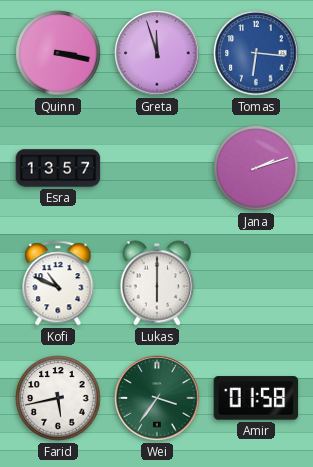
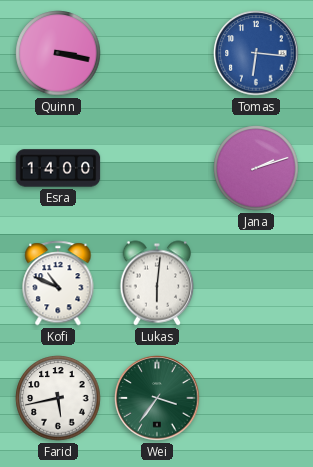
Greta: 11:57 -> none
Esra: 13:57 -> 14:00
Lukas: 6:00 -> 6:01
Amir: 01:58 -> none
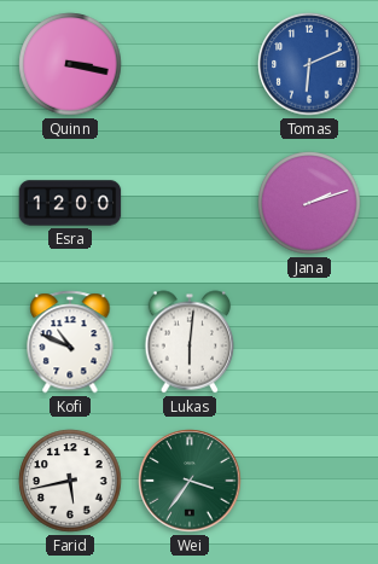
Tomas: 6:16 -> 6:11
Esra: 14:00 -> 12:00
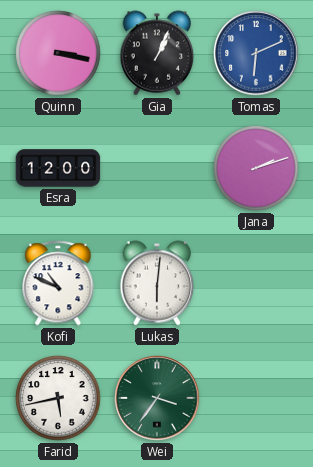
Gia: none -> 1:04
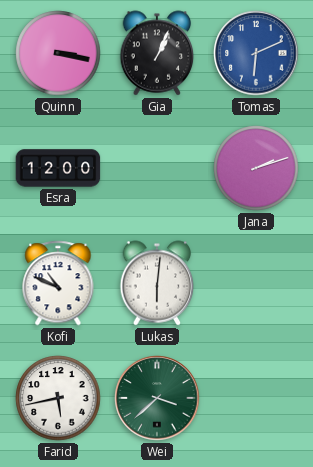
Wei: 3:36 -> 3:38
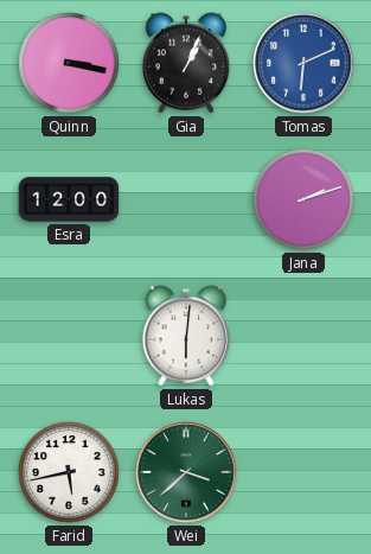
Kofi: 10:49 -> none
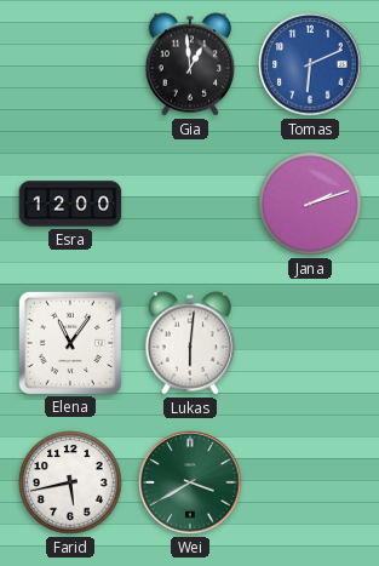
Quinn: 3:17 -> none
Gia: 1:04 -> 12:59
Elena: none -> 11:06
Wei: 3:38 -> 3:40
